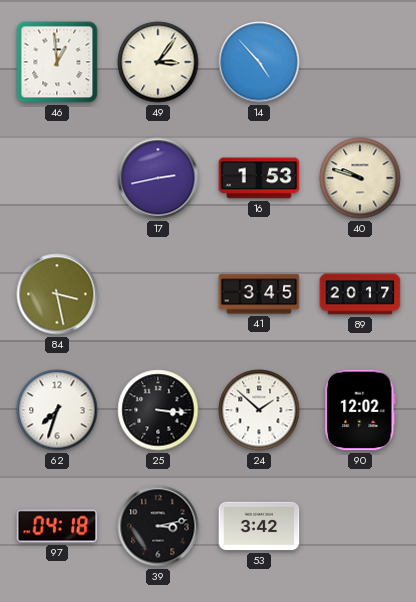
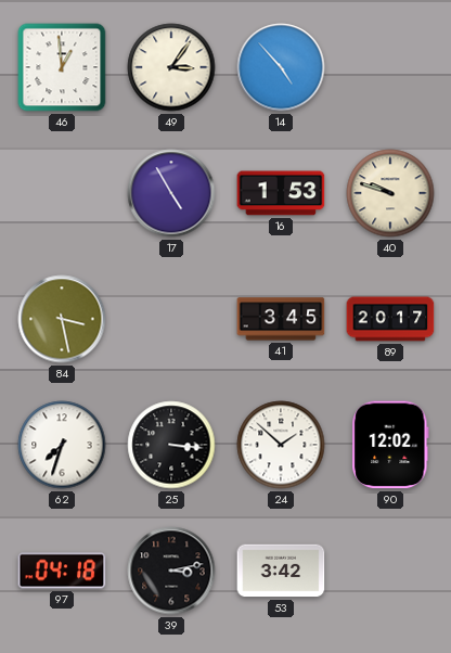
17: 2:43 -> 4:55
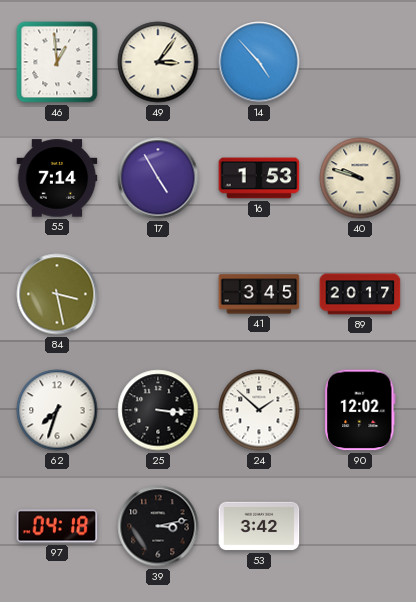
55: none -> 7:14
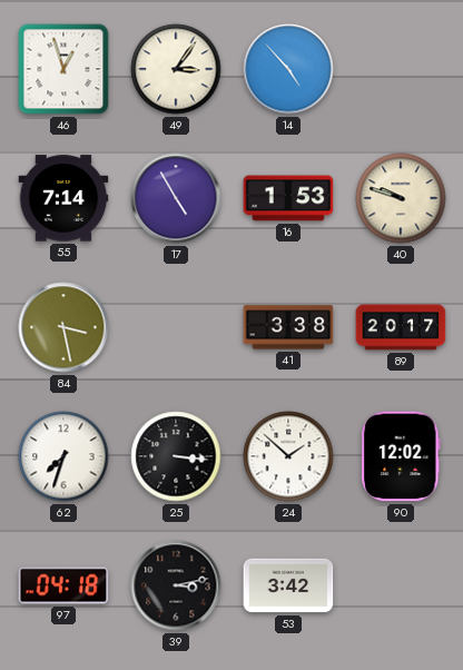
46: 12:59 -> 12:57
41: 3:45 -> 3:38
